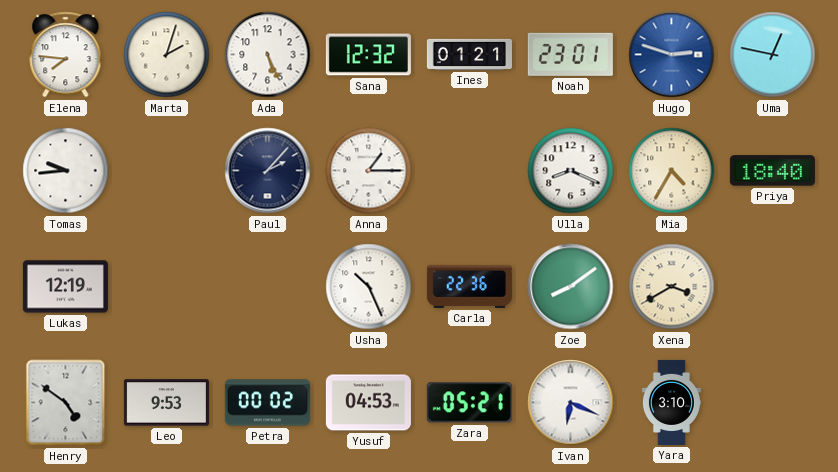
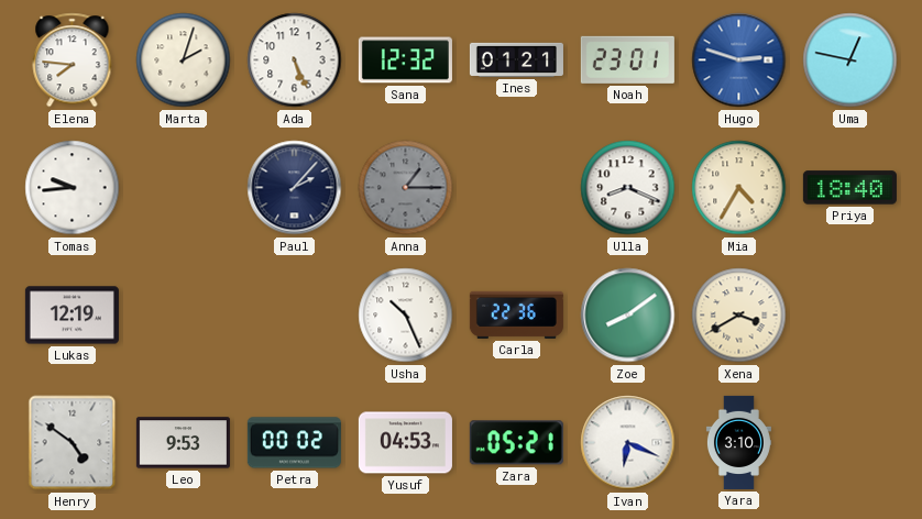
Anna dial: white -> grey
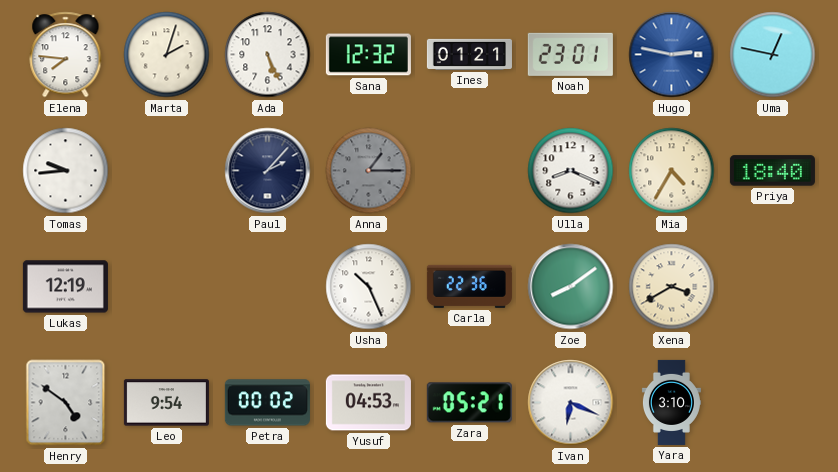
Hugo: 2:48 -> 2:47
Leo: 9:53 -> 9:54
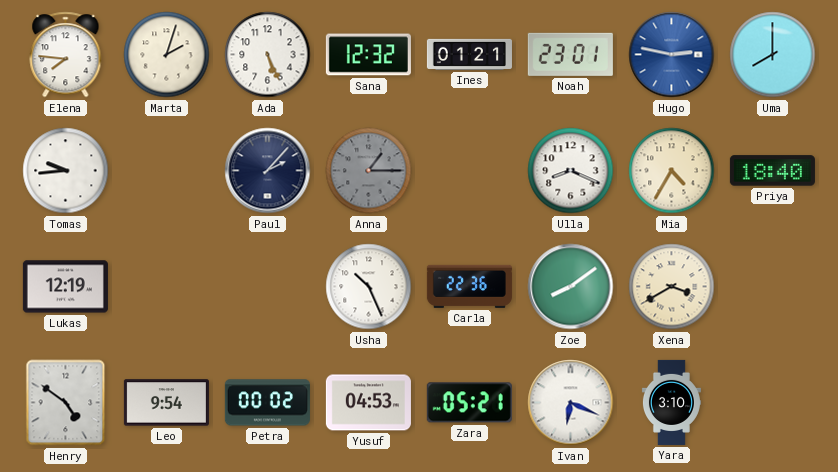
Uma: 12:47 -> 8:00
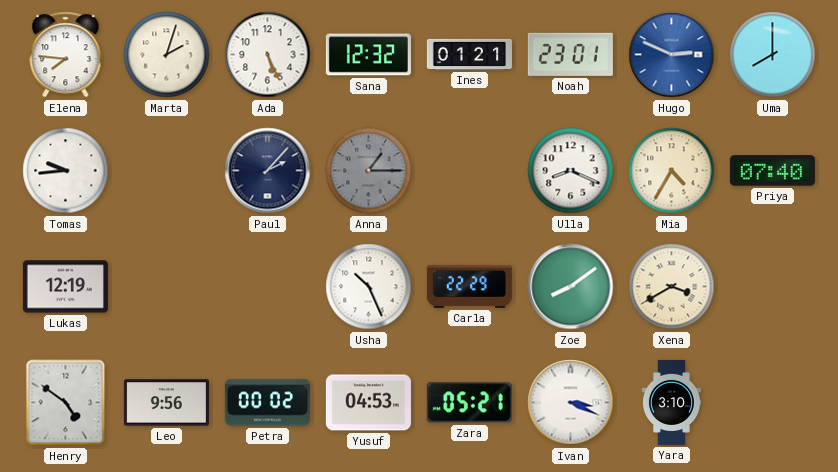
Hugo: 2:47 -> 2:49
Priya: 18:40 -> 07:40
Carla: 22:36 -> 22:29
Leo: 9:54 -> 9:56
Ivan: 6:19 -> 3:19
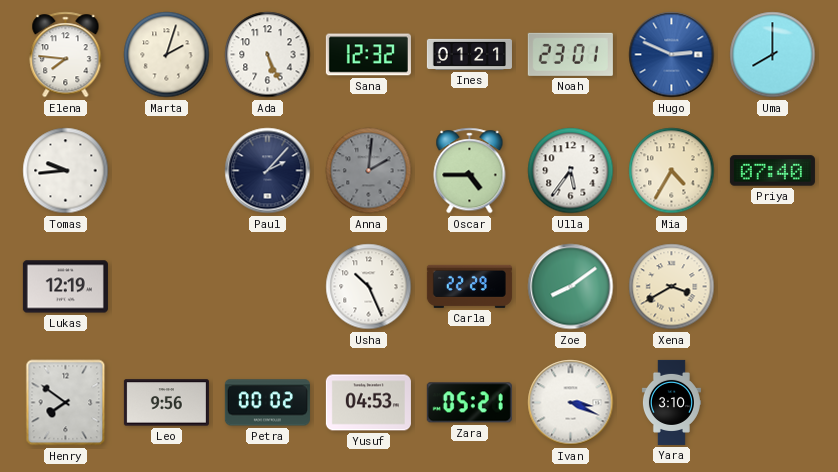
Anna: 1:15 -> 2:01
Oscar: none -> 4:45
Ulla: 8:19 -> 5:36
Henry: 4:51 -> 7:51
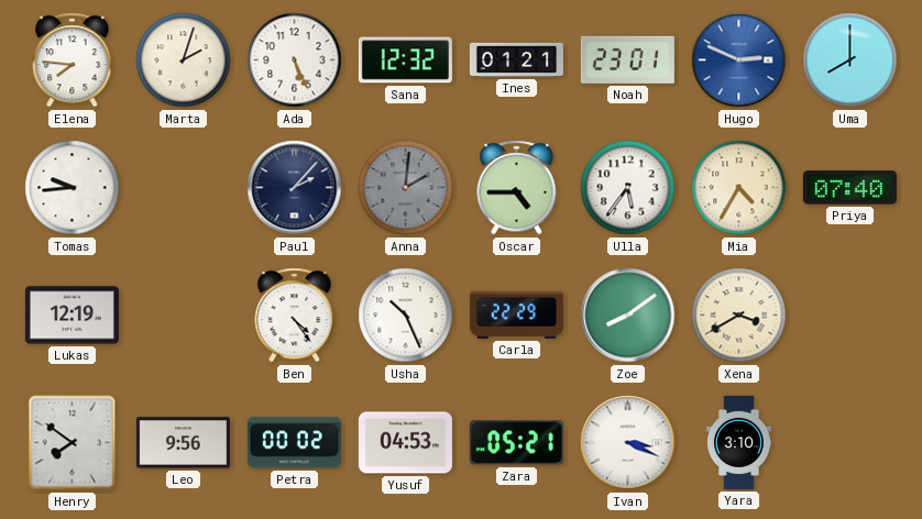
Ben: none -> 4:24
